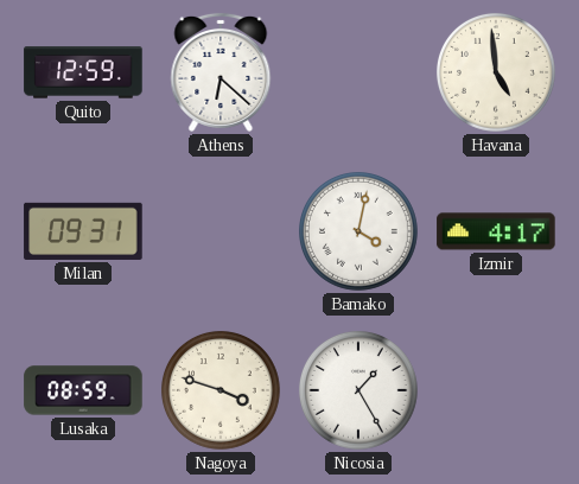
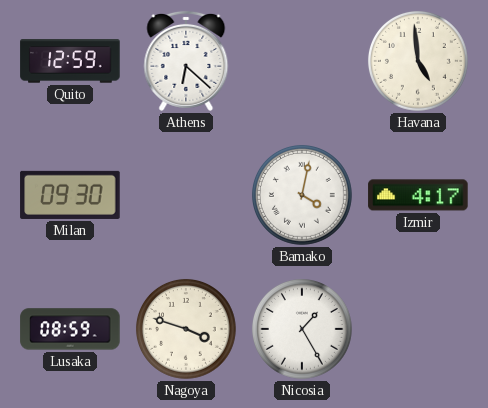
Milan: 09:31 -> 09:30
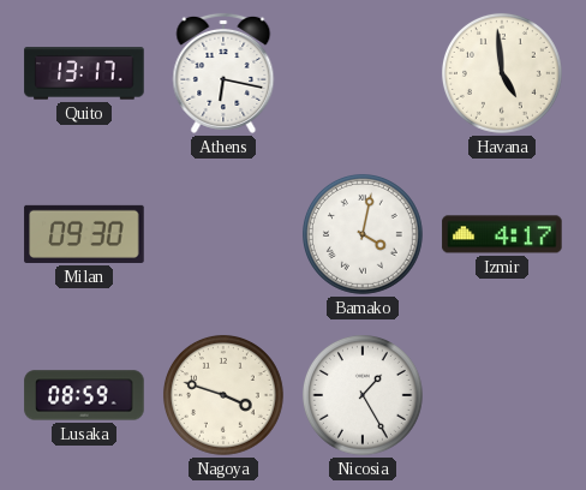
Quito: 12:59 -> 13:17
Athens: 6:22 -> 6:17
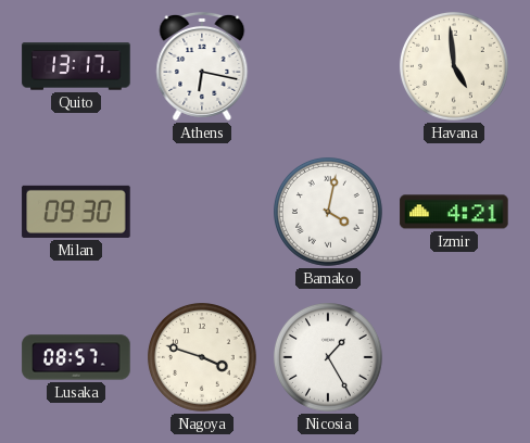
Izmir: 4:17 -> 4:21
Lusaka: 08:59 -> 08:57
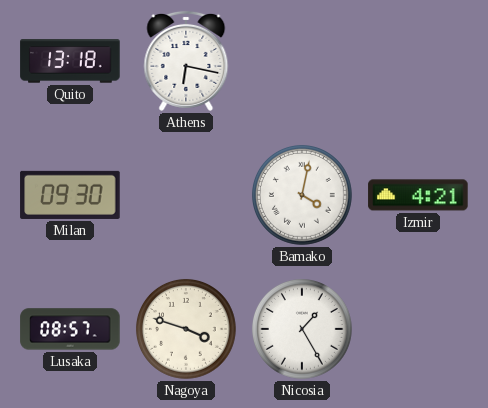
Quito: 13:17 -> 13:18
Havana: 4:59 -> none
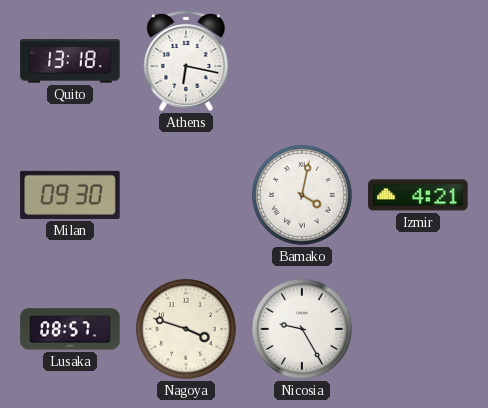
Nicosia: 1:25 -> 9:25
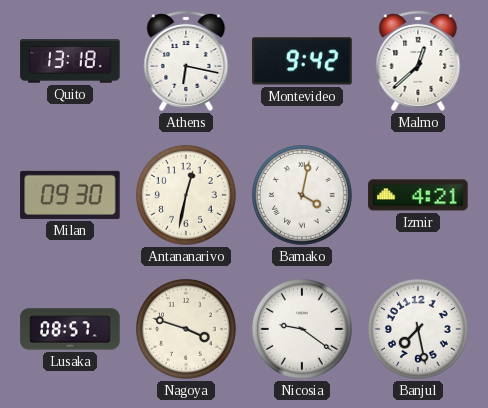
Montevideo: none -> 9:42
Malmo: none -> 12:38
Antananarivo: none -> 12:32
Nicosia: 9:25 -> 9:21
Banjul: none -> 7:28
